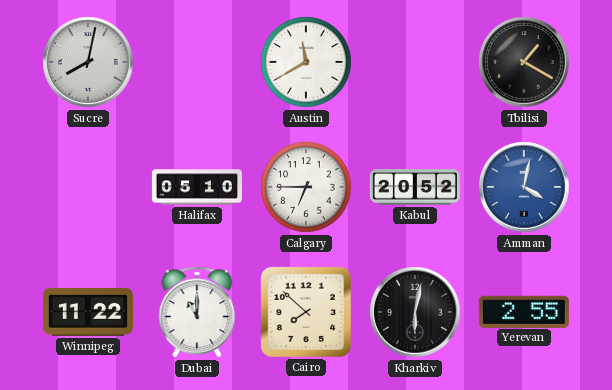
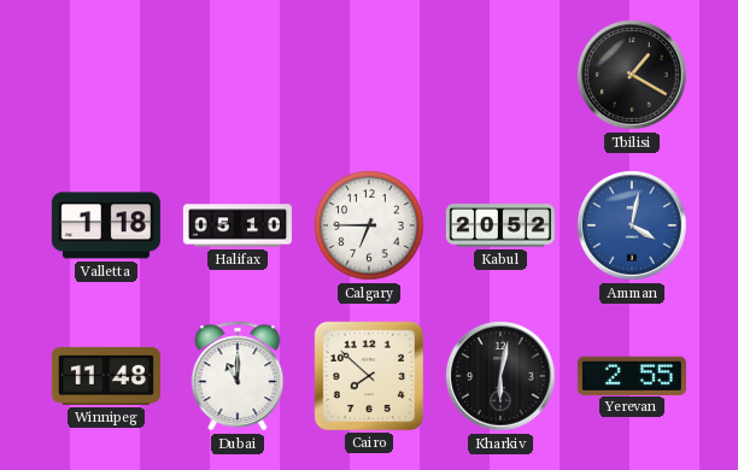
Sucre: 8:02 -> none
Austin: 11:40 -> none
Valletta: none -> 1:18
Winnipeg: 11:22 -> 11:48
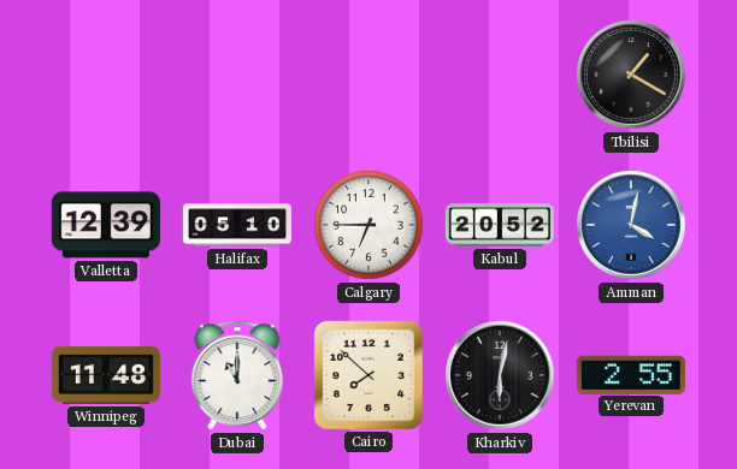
Valletta: 1:18 -> 12:39
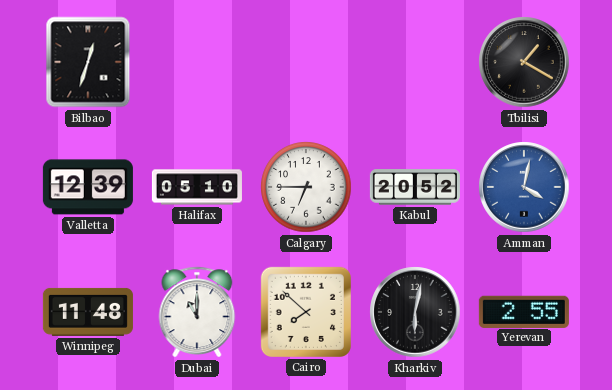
Bilbao: none -> 12:33
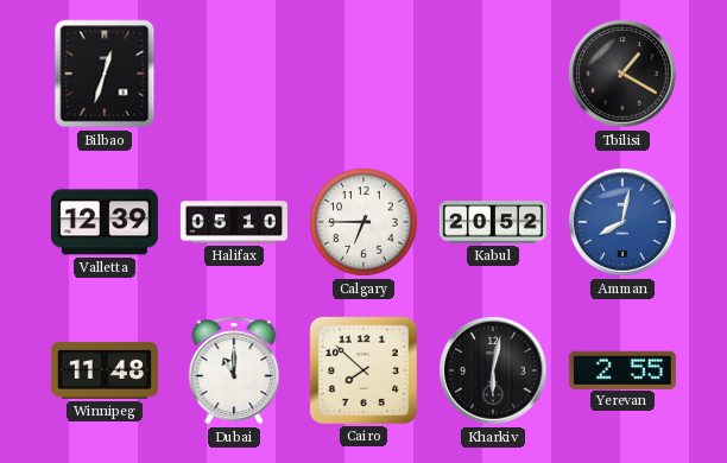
Amman: 4:02 -> 8:02
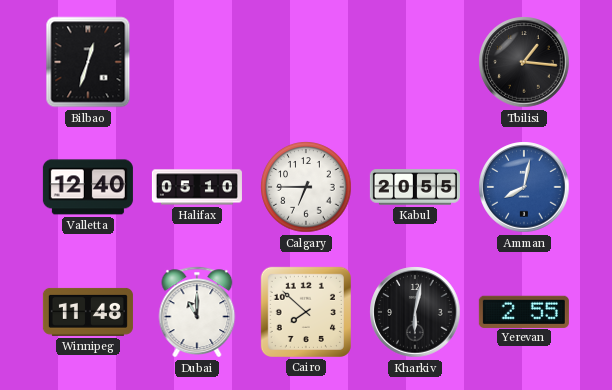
Tbilisi: 1:20 -> 1:16
Valletta: 12:39 -> 12:40
Kabul: 20:52 -> 20:55
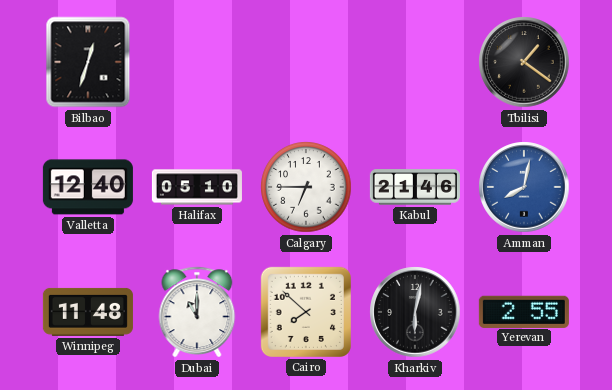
Tbilisi: 1:16 -> 1:21
Kabul: 20:55 -> 21:46
